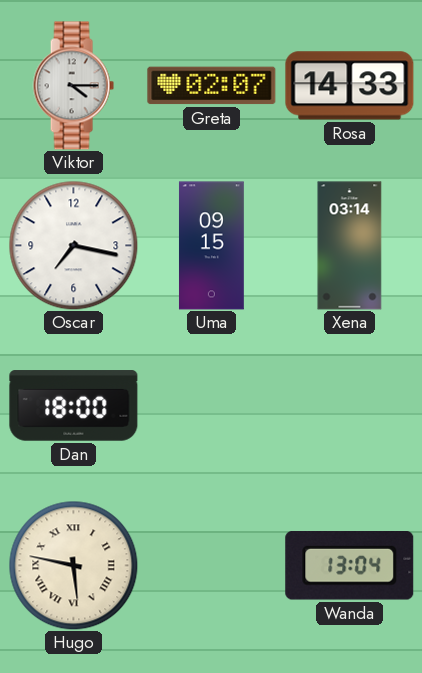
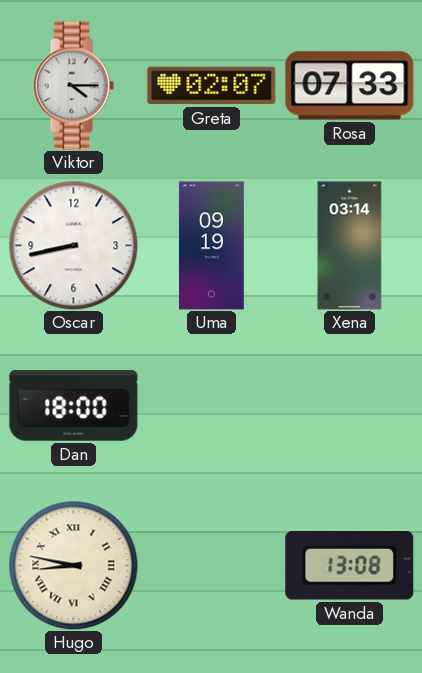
Rosa: 14:33 -> 07:33
Oscar: 7:17 -> 8:43
Uma: 09:15 -> 09:19
Hugo: 5:47 -> 8:47
Wanda: 13:04 -> 13:08
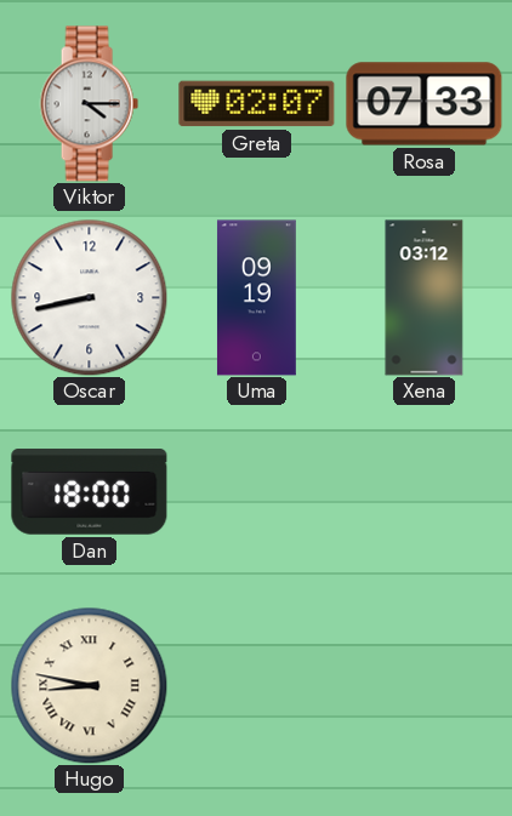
Xena: 03:14 -> 03:12
Wanda: 13:08 -> none
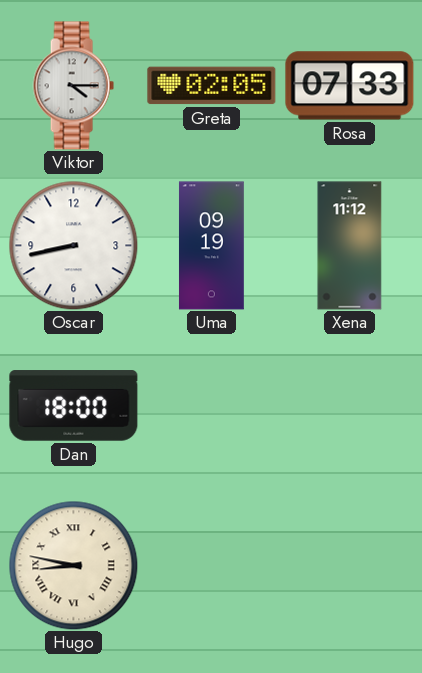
Greta: 02:07 -> 02:05
Xena: 03:12 -> 11:12
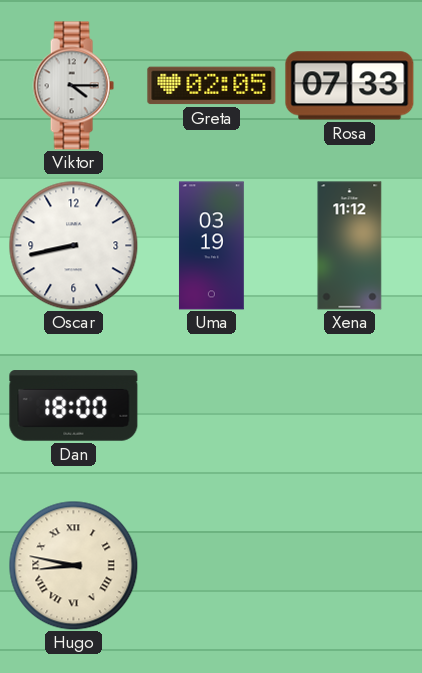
Uma: 09:19 -> 03:19
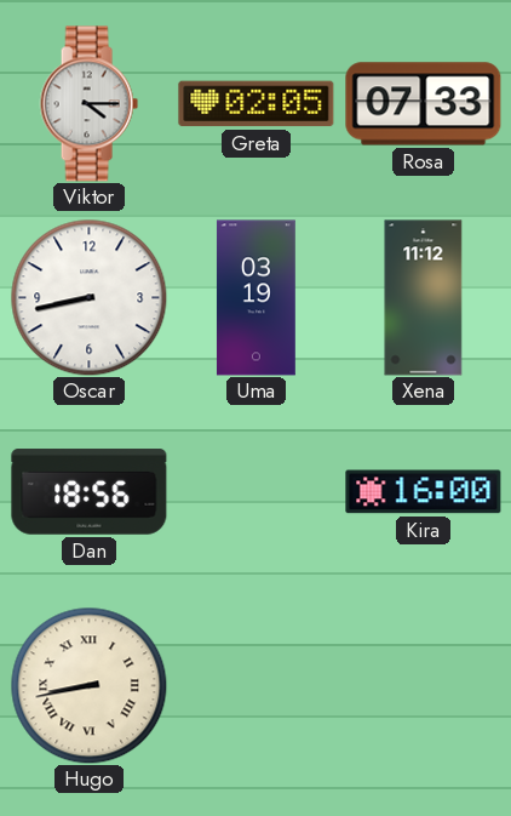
Dan: 18:00 -> 18:56
Kira: none -> 16:00
Hugo: 8:47 -> 8:43
